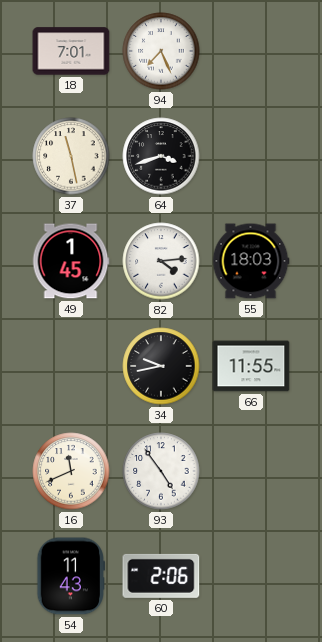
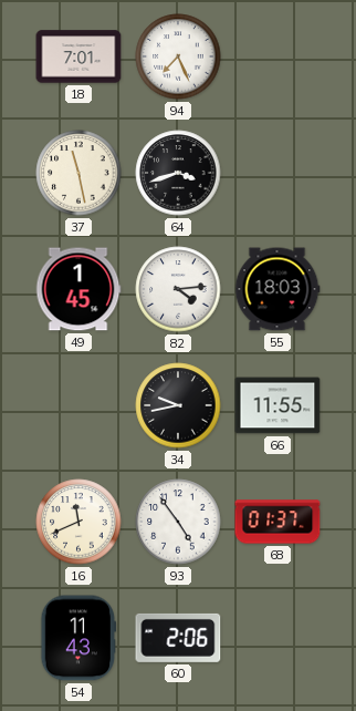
68: none -> 01:37
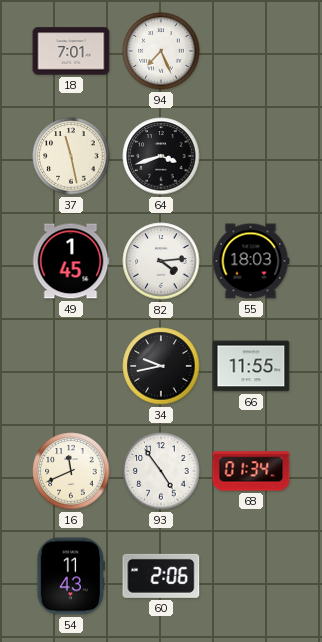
68: 01:37 -> 01:34
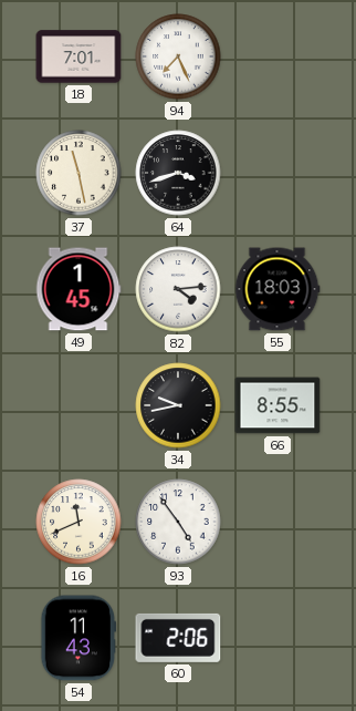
66: 11:55 -> 8:55
68: 01:34 -> none
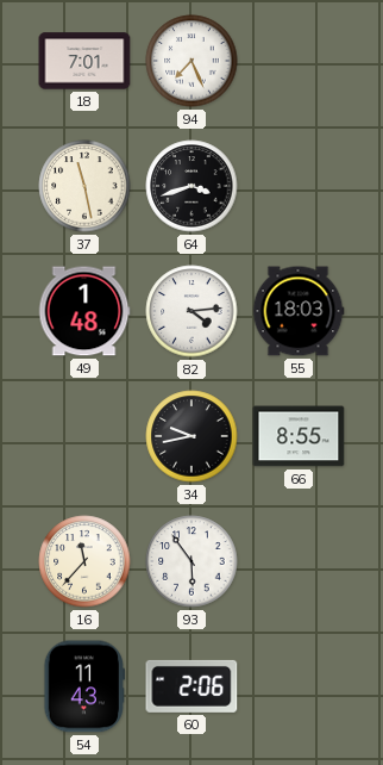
49: 1:45 -> 1:48
16: 11:41 -> 11:37
93: 4:54 -> 5:54
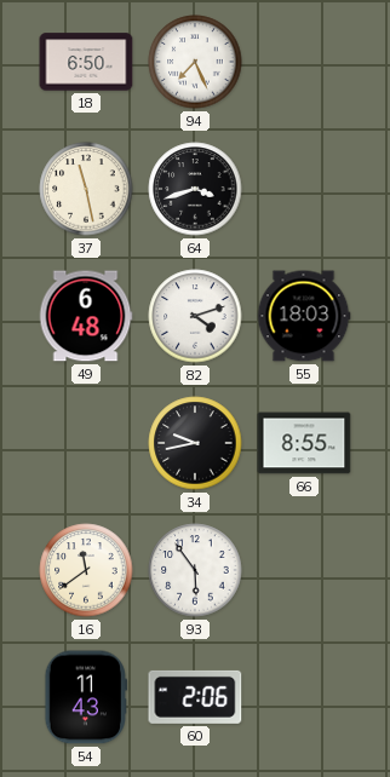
18: 7:01 -> 6:50
49: 1:48 -> 6:48
82: 4:14 -> 4:12
16: 11:37 -> 11:39
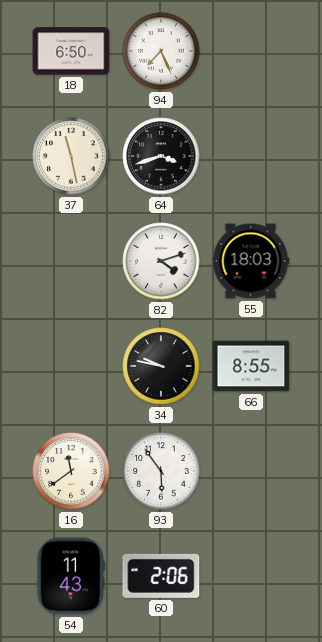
49: 6:48 -> none
34: 9:43 -> 9:47
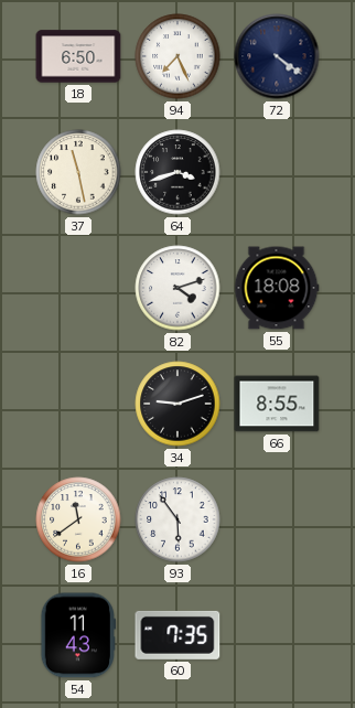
72: none -> 4:21
55: 18:03 -> 18:08
34: 9:47 -> 9:12
60: 2:06 -> 7:35
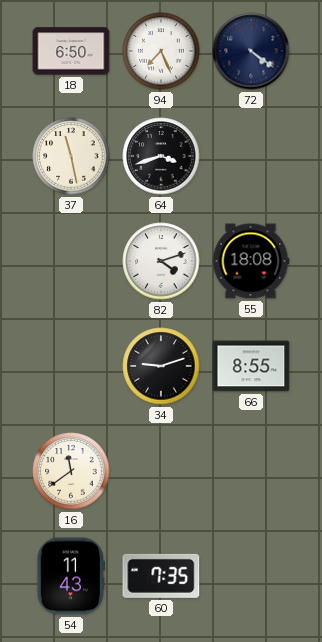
93: 5:54 -> none
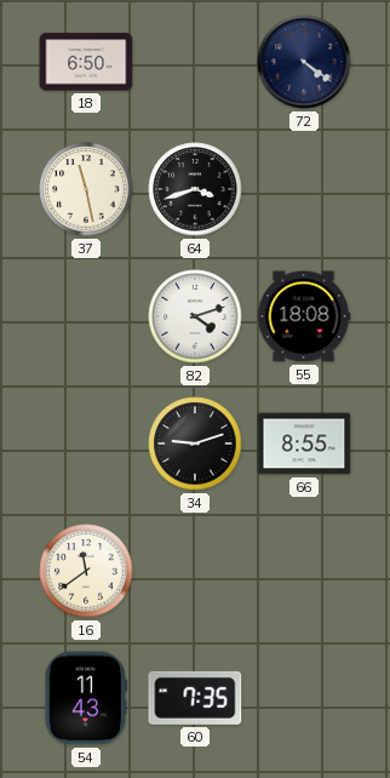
94: 7:26 -> none
